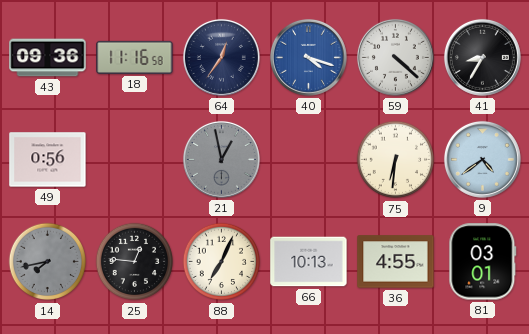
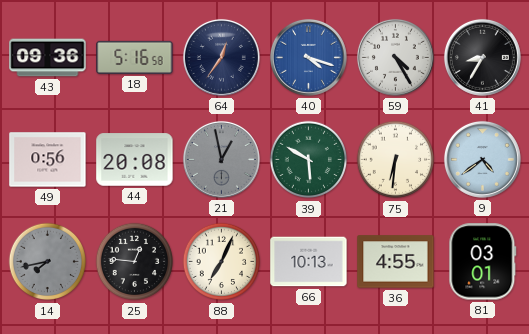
18: 11:16 -> 5:16
59: 4:22 -> 4:25
44: none -> 20:08
39: none -> 5:50
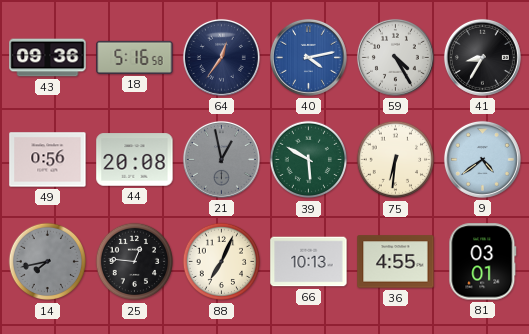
40: 4:18 -> 4:13
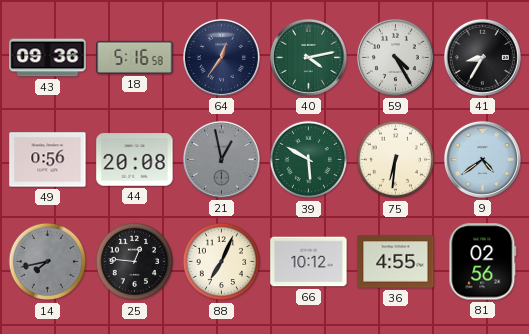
40 dial: blue -> green
66: 10:13 -> 10:12
81: 03:01 -> 02:56
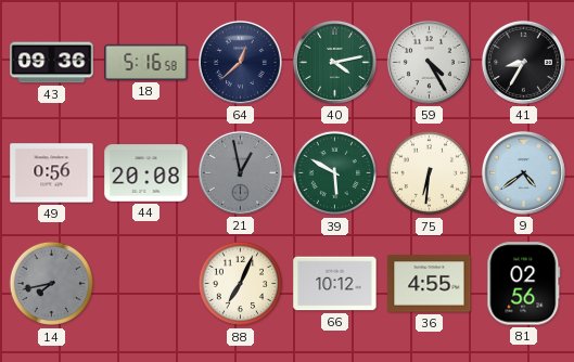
64: 12:36 -> 12:38
25: 12:46 -> none
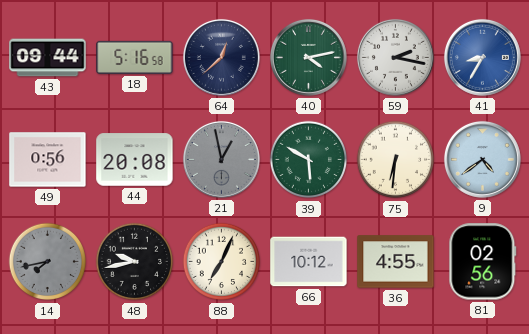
43: 09:36 -> 09:44
59: 4:25 -> 2:17
41 dial: black -> blue
48: none -> 9:43
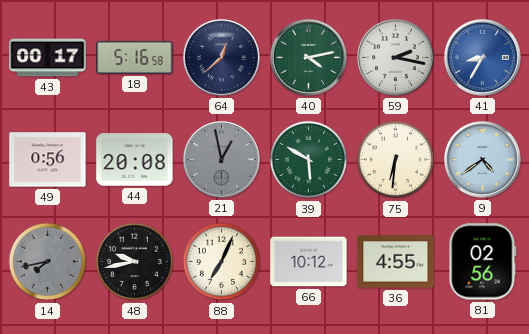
43: 09:44 -> 00:17
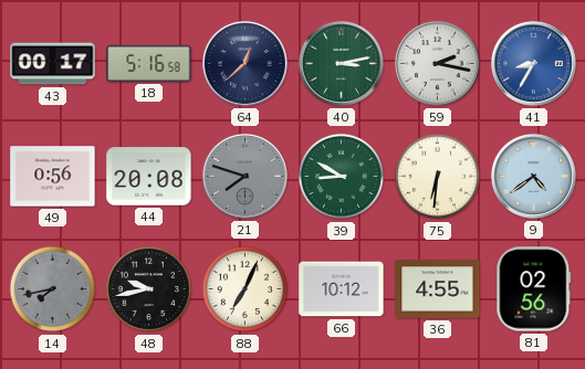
40: 4:13 -> 3:13
21: 12:58 -> 7:48
39: 5:50 -> 8:50
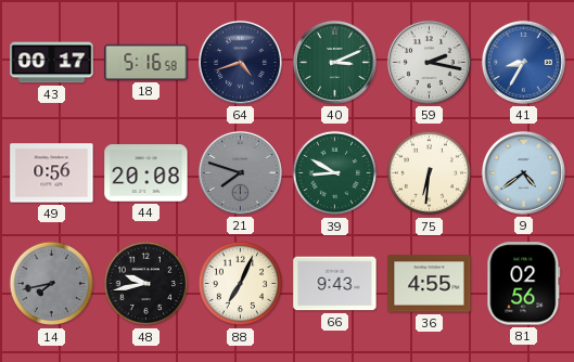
64: 12:38 -> 4:42
40: 3:13 -> 3:11
66: 10:12 -> 9:43
